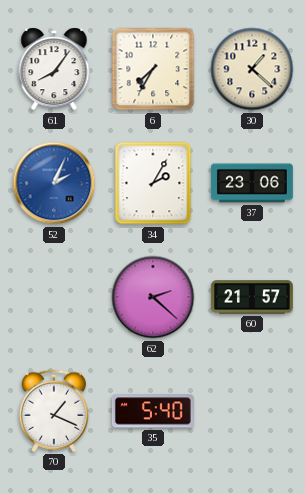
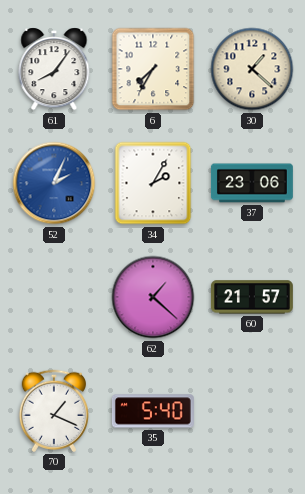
62: 2:22 -> 1:22
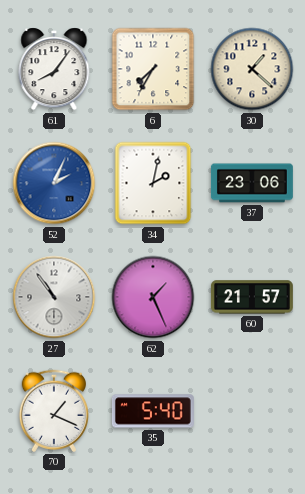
34: 2:05 -> 2:02
27: none -> 10:54
62: 1:22 -> 1:26
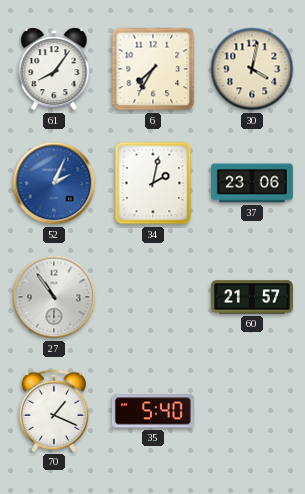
30: 1:22 -> 4:02
62: 1:26 -> none
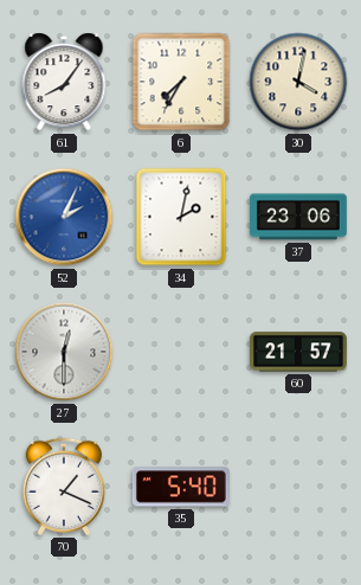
27: 10:54 -> 12:30
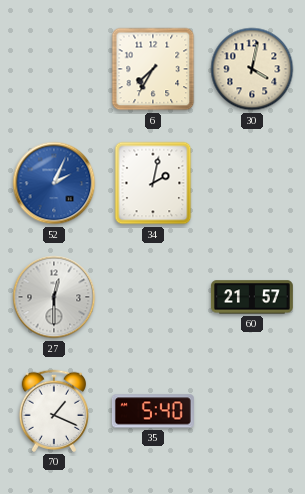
61: 8:06 -> none
37: 23:06 -> none
